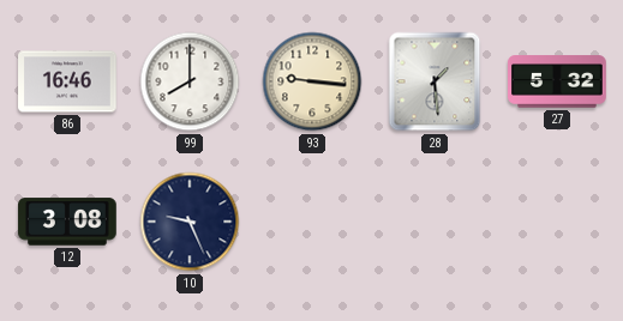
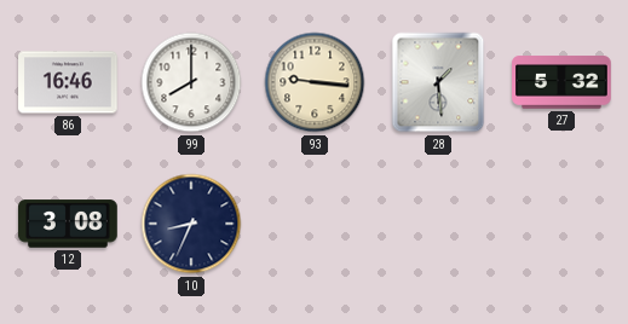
10: 9:26 -> 8:34
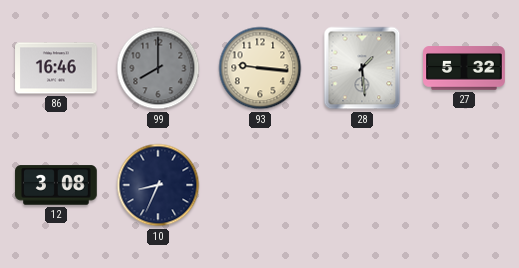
99 dial: white -> grey
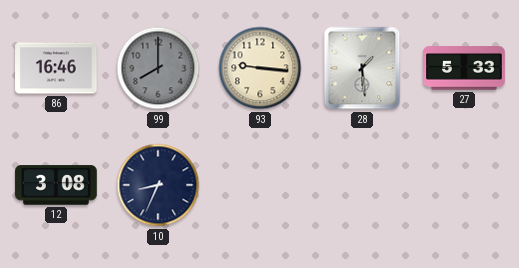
27: 5:32 -> 5:33
